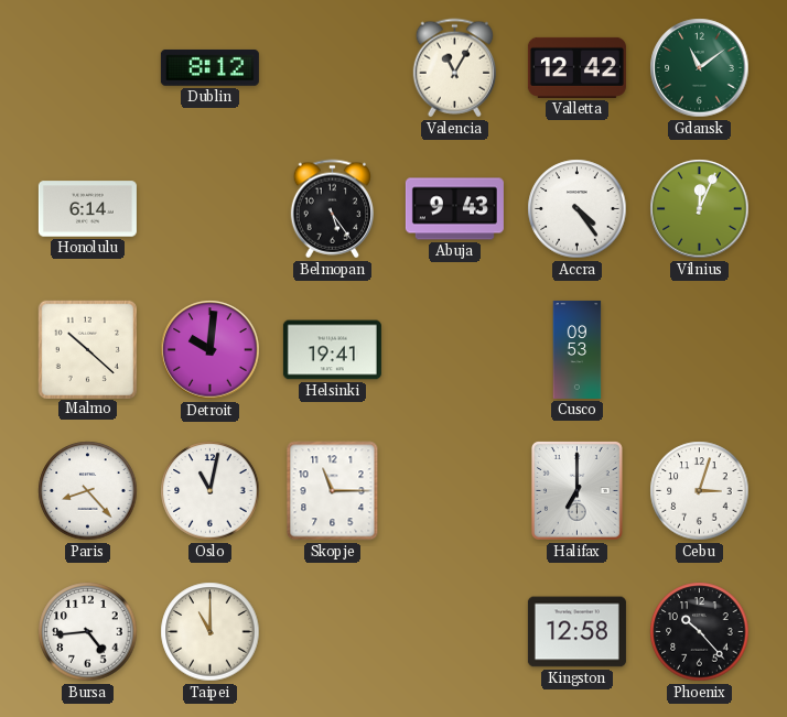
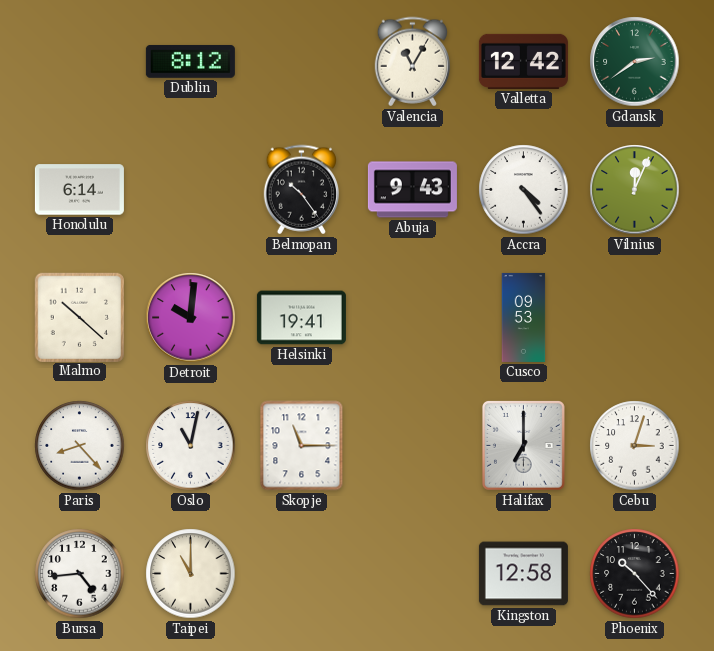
Gdansk: 11:09 -> 2:39
Belmopan: 5:24 -> 10:24
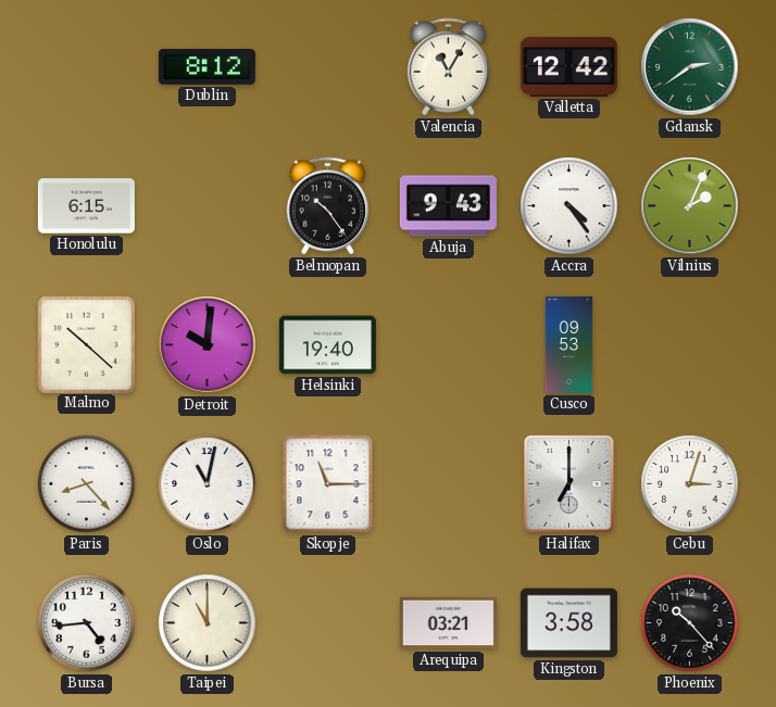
Honolulu: 6:14 -> 6:15
Vilnius: 12:04 -> 2:04
Helsinki: 19:41 -> 19:40
Arequipa: none -> 03:21
Kingston: 12:58 -> 3:58
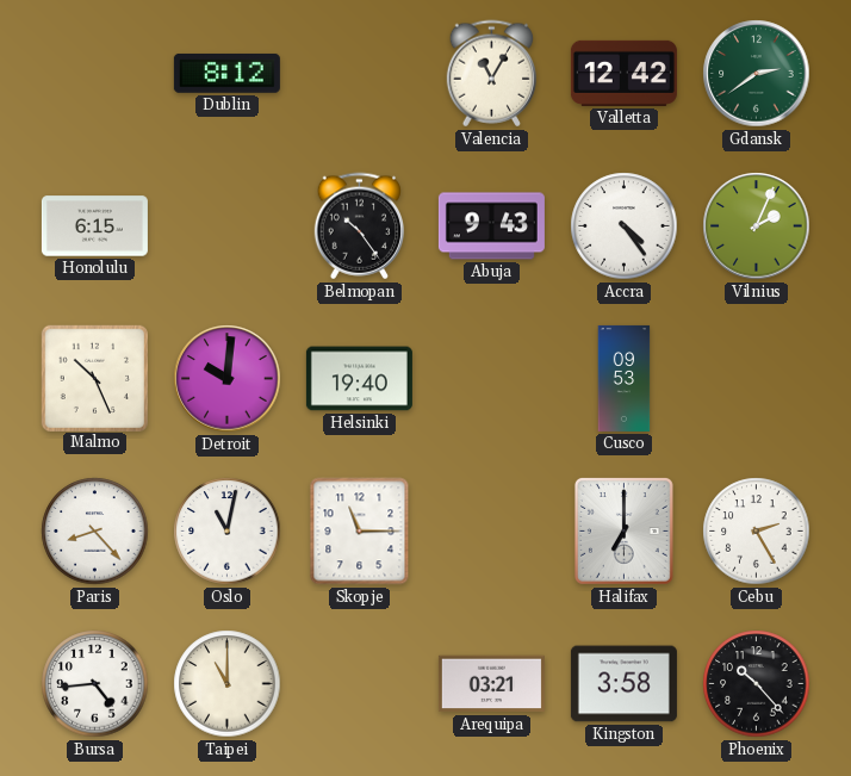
Malmo: 10:22 -> 10:26
Cebu: 3:03 -> 2:25
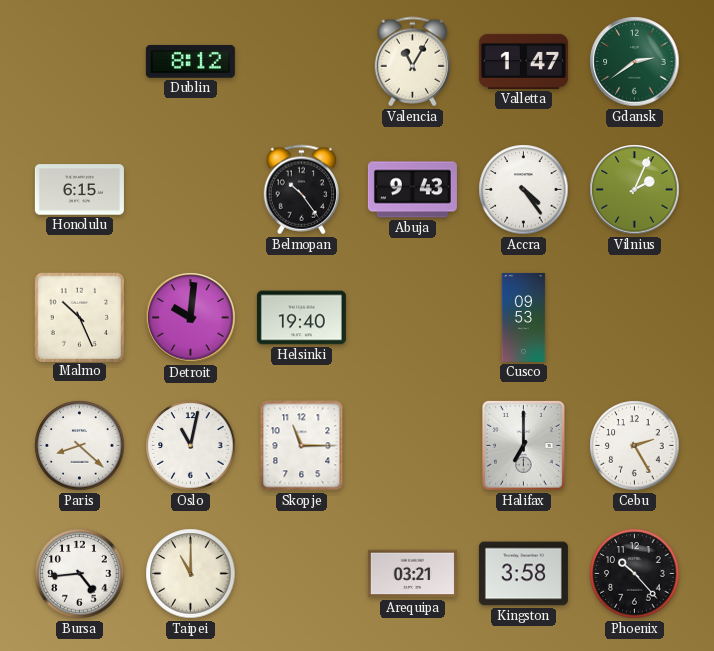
Valletta: 12:42 -> 1:47
Paris: 8:23 -> 8:22
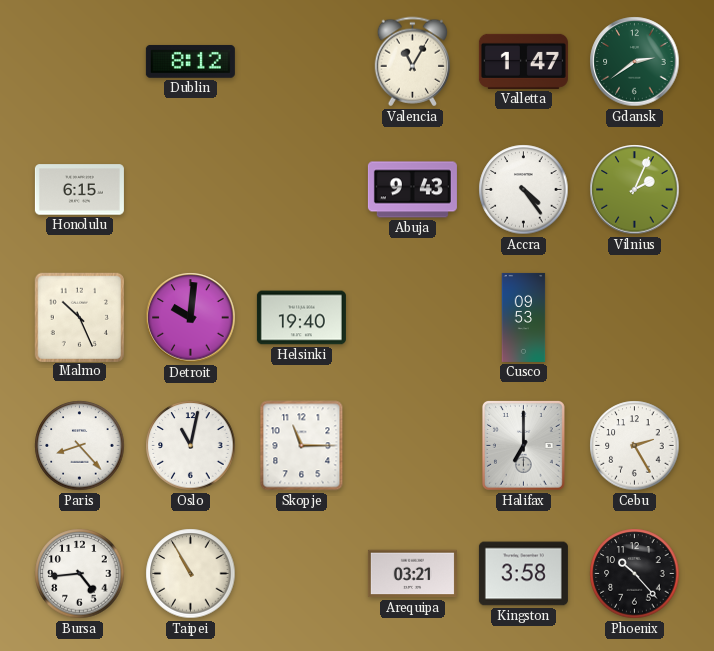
Belmopan: 10:24 -> none
Paris: 8:22 -> 8:23
Taipei: 11:00 -> 10:55
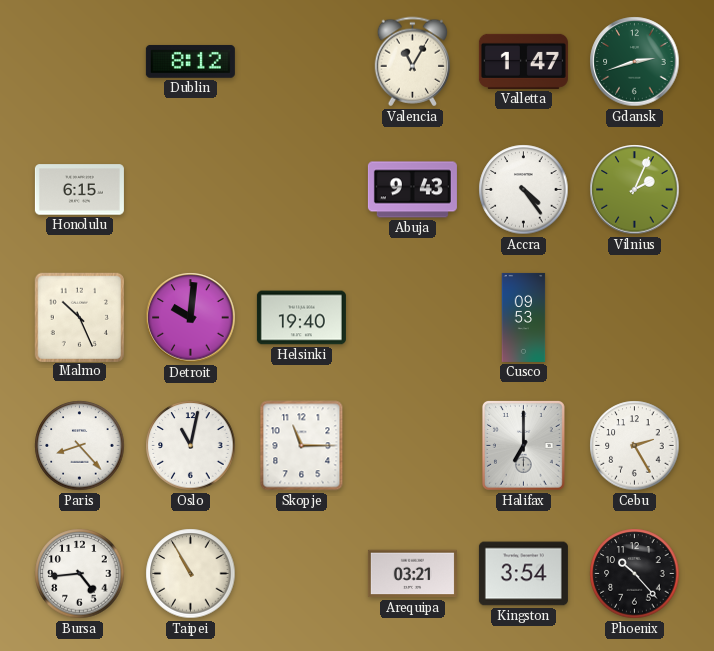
Gdansk: 2:39 -> 2:42
Kingston: 3:58 -> 3:54
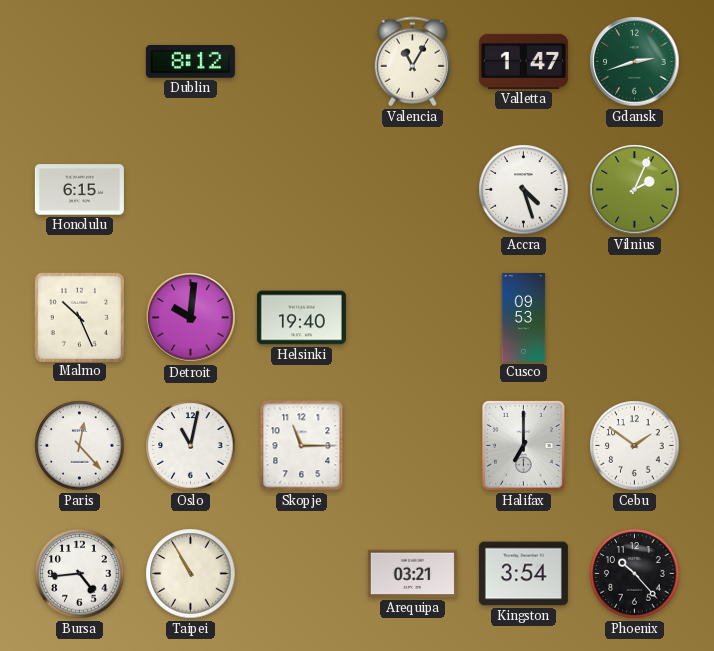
Abuja: 9:43 -> none
Accra: 4:24 -> 4:27
Paris: 8:23 -> 12:23
Cebu: 2:25 -> 1:51
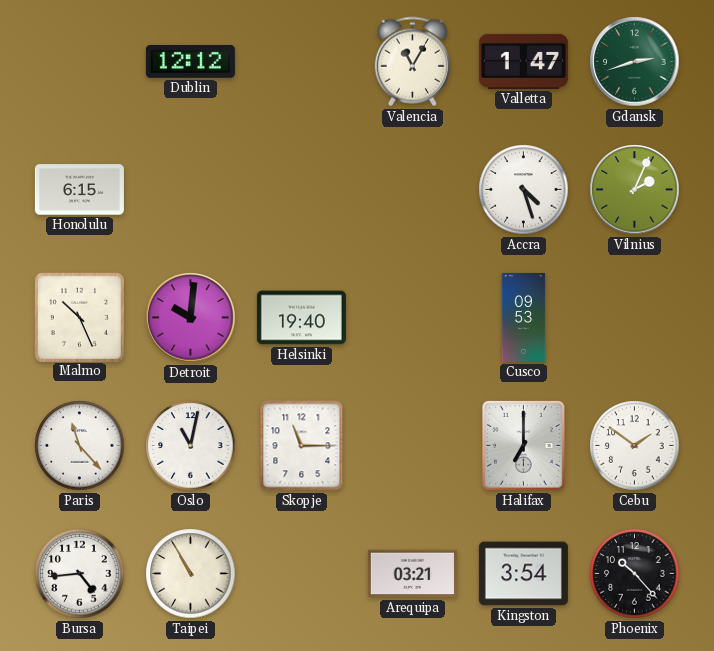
Dublin: 8:12 -> 12:12
Paris: 12:23 -> 11:23
